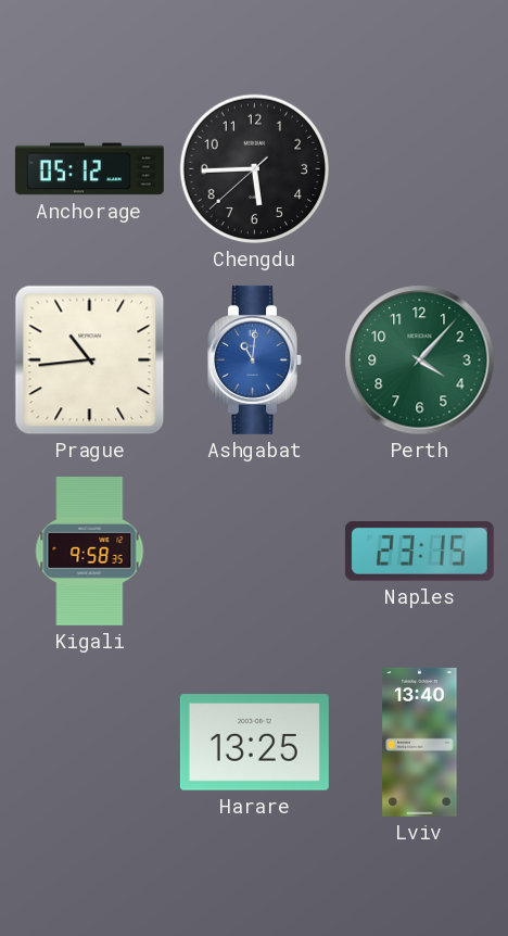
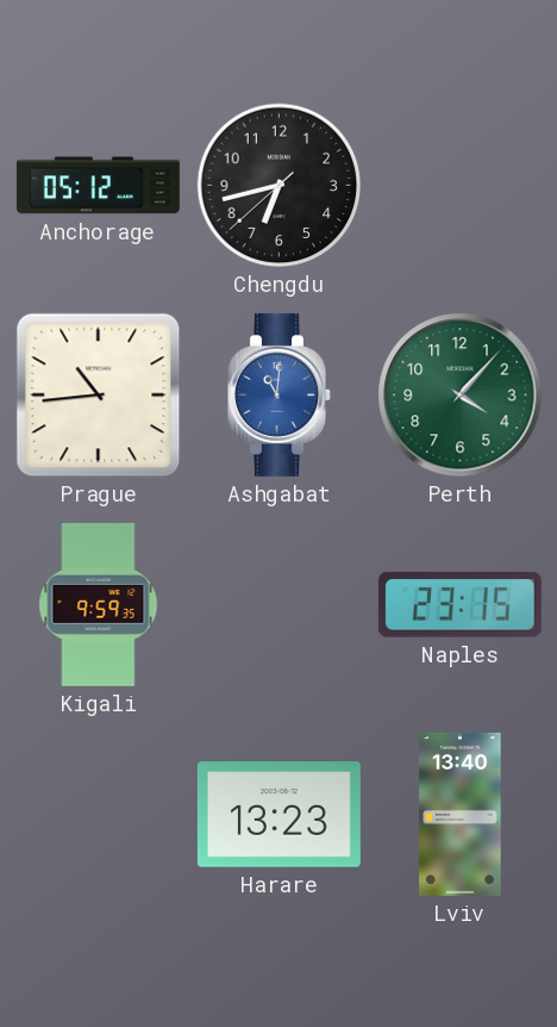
Chengdu: 5:44 -> 6:42
Kigali: 9:58 -> 9:59
Harare: 13:25 -> 13:23
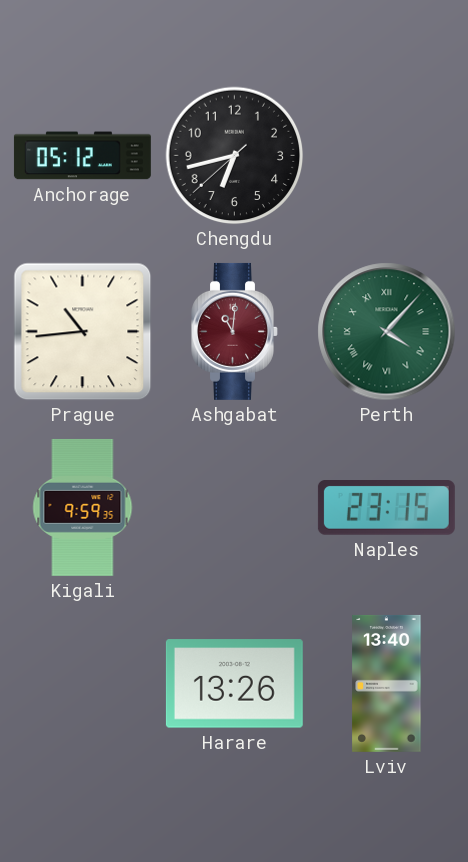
Ashgabat dial: blue -> burgundy
Perth numerals: Arabic -> Roman
Harare: 13:23 -> 13:26
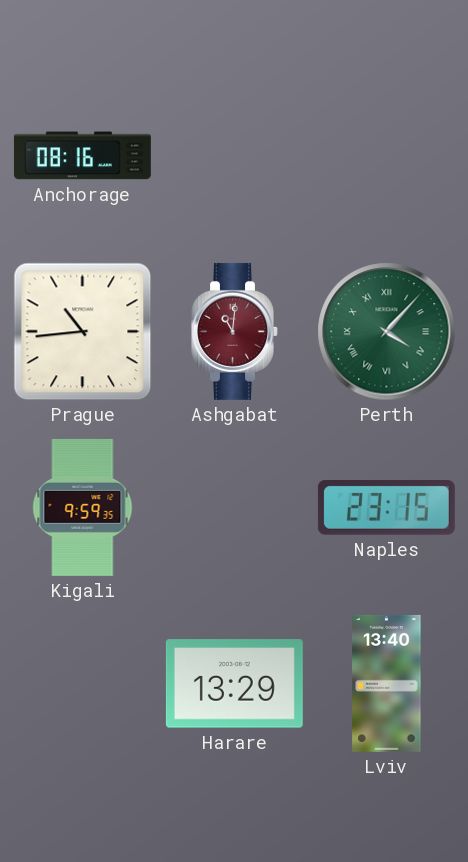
Anchorage: 05:12 -> 08:16
Chengdu: 6:42 -> none
Harare: 13:26 -> 13:29
